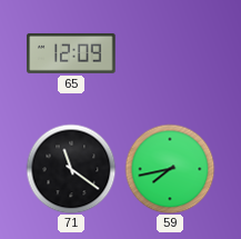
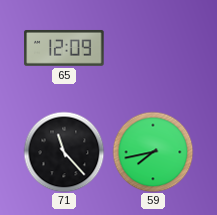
71: 11:21 -> 11:23
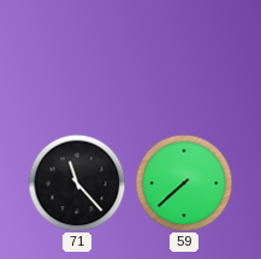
65: 12:09 -> none
59: 7:43 -> 7:38
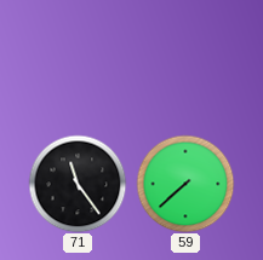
71: 11:23 -> 11:24
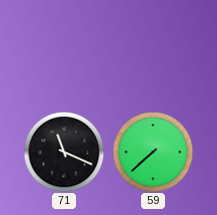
71: 11:24 -> 11:19
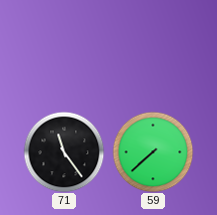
71: 11:19 -> 11:24
